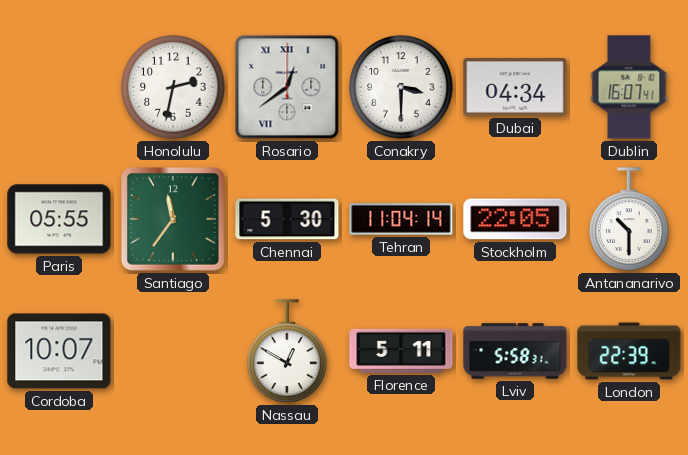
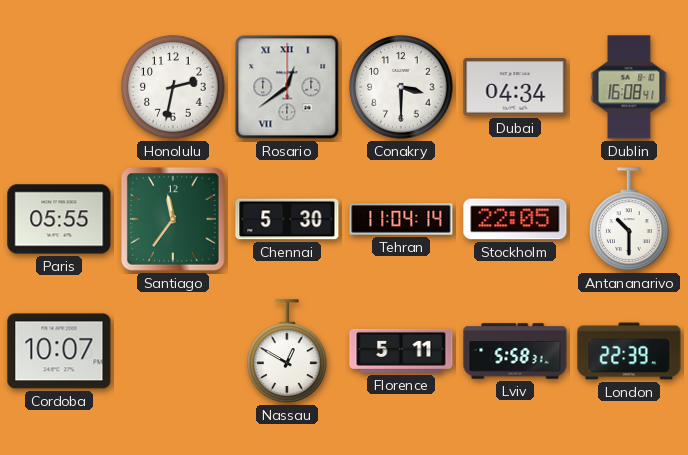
Dublin: 16:07 -> 16:08
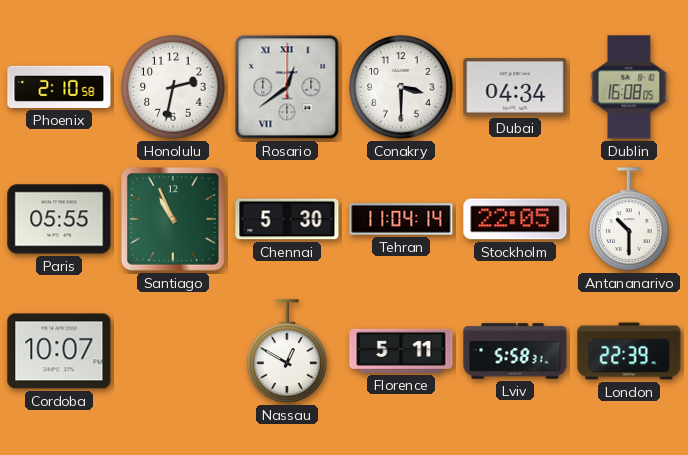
Phoenix: none -> 2:10
Dublin: 16:08:41 -> 16:08:05
Santiago: 11:36 -> 10:56
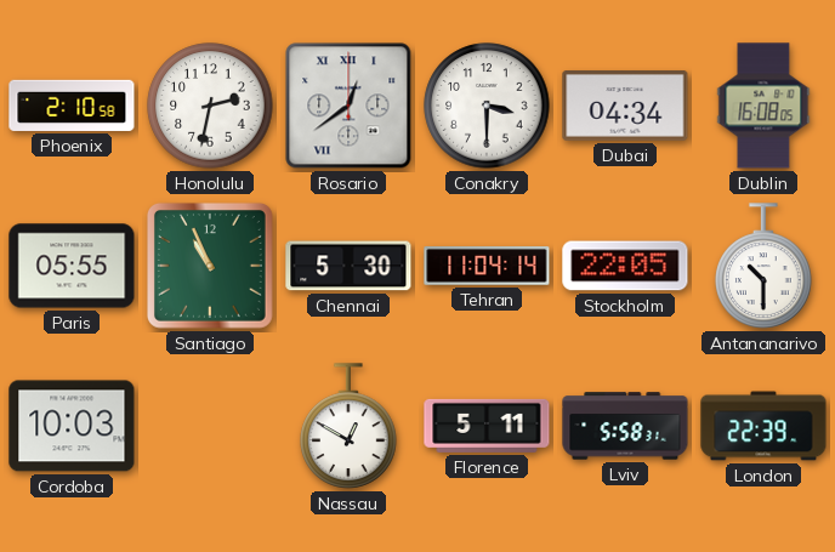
Cordoba: 10:07 -> 10:03
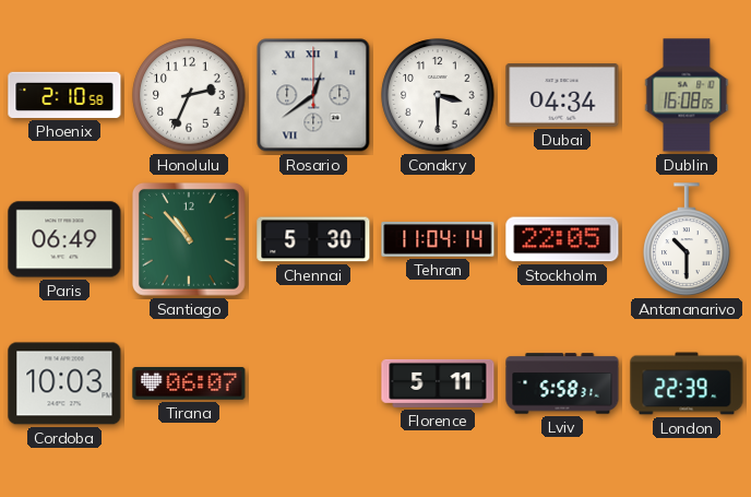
Honolulu: 2:32 -> 2:34
Paris: 05:55 -> 06:49
Santiago: 10:56 -> 10:53
Tirana: none -> 06:07
Nassau: 12:50 -> none
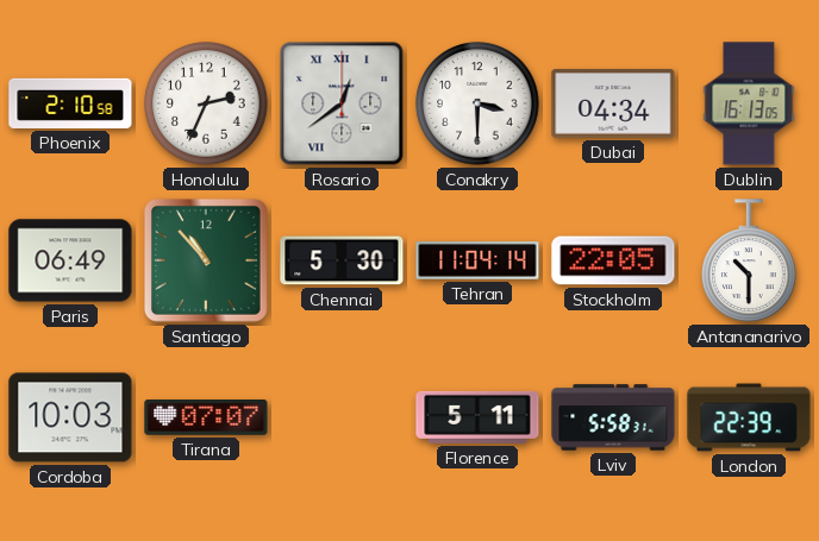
Dublin: 16:08 -> 16:13
Tirana: 06:07 -> 07:07
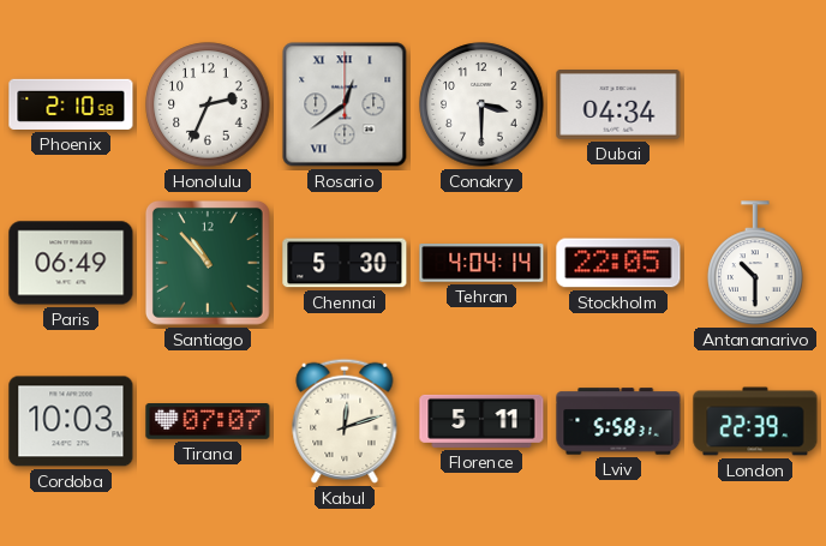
Dublin: 16:13 -> none
Tehran: 11:04 -> 4:04
Kabul: none -> 12:12
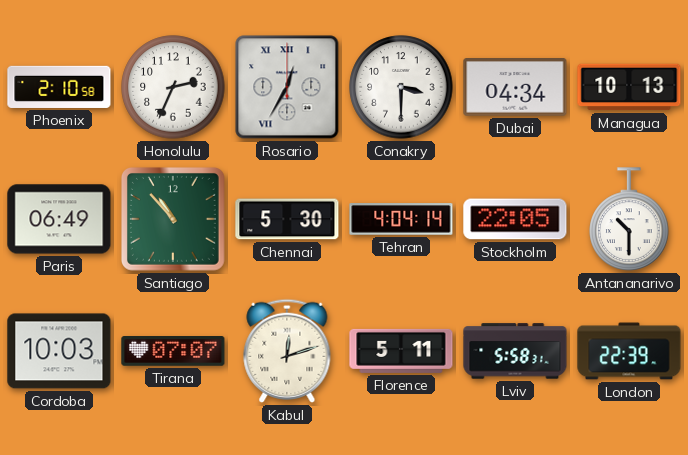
Rosario: 12:39 -> 12:35
Managua: none -> 10:13
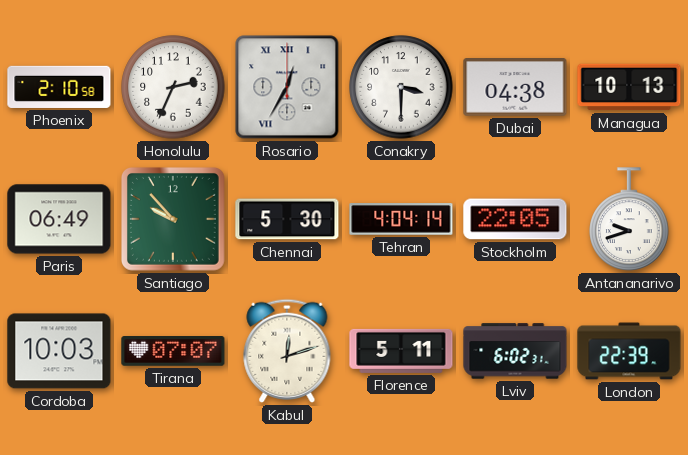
Dubai: 04:34 -> 04:38
Santiago: 10:53 -> 9:53
Antananarivo: 10:30 -> 9:42
Lviv: 5:58 -> 6:02
